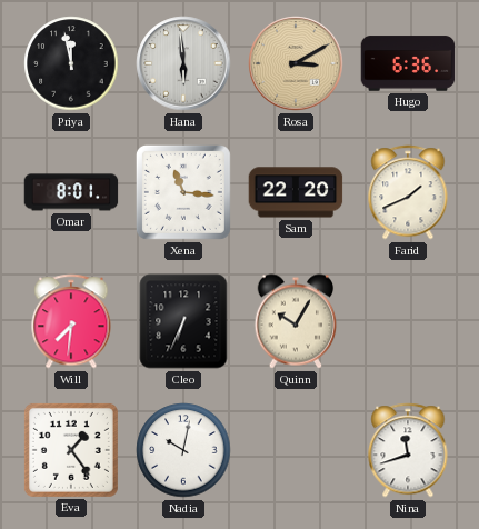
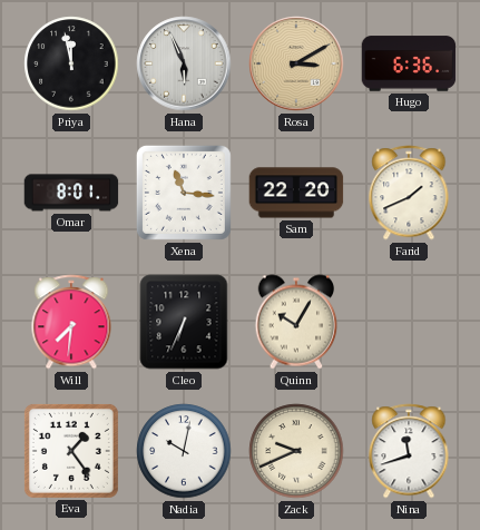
Hana: 5:59 -> 5:56
Zack: none -> 9:41
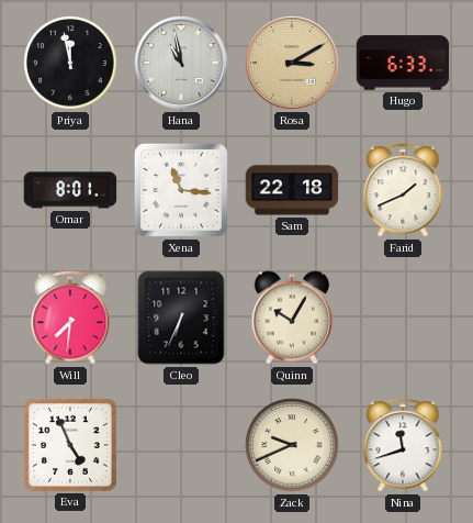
Hana: 5:56 -> 10:58
Hugo: 6:36 -> 6:33
Sam: 22:20 -> 22:18
Eva: 1:24 -> 4:56
Nadia: 10:02 -> none
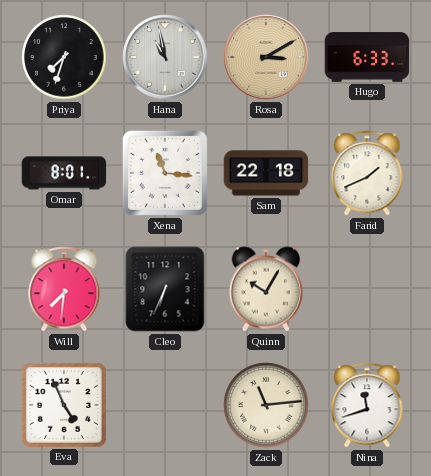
Priya: 11:58 -> 7:33
Zack: 9:41 -> 11:14
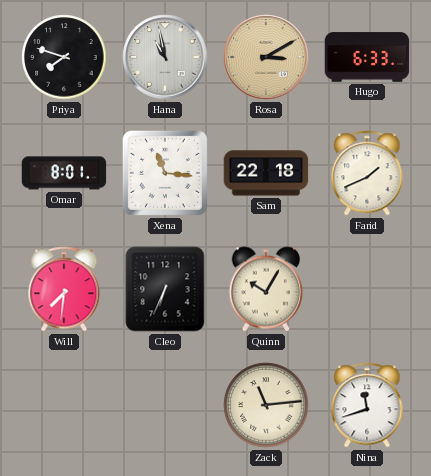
Priya: 7:33 -> 7:48
Eva: 4:56 -> none
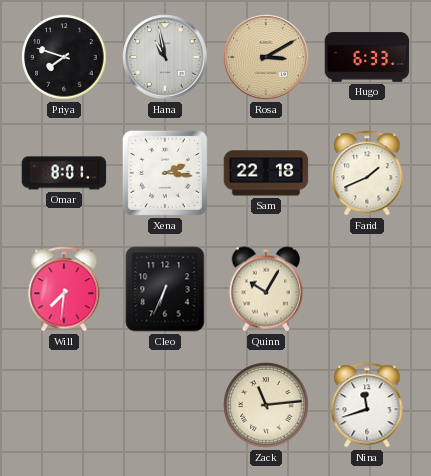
Xena: 11:16 -> 2:16
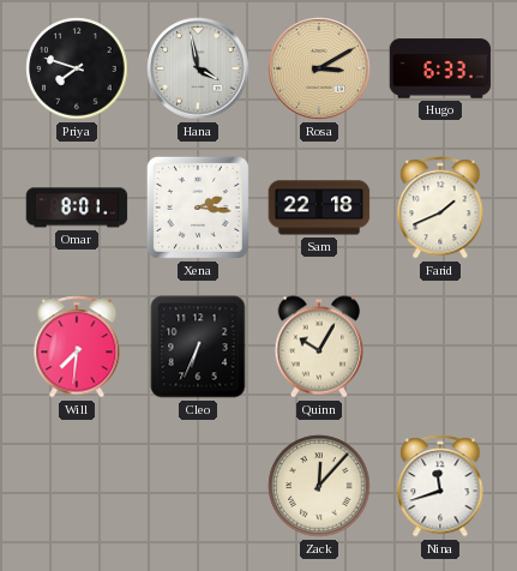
Hana: 10:58 -> 3:58
Zack: 11:14 -> 12:07
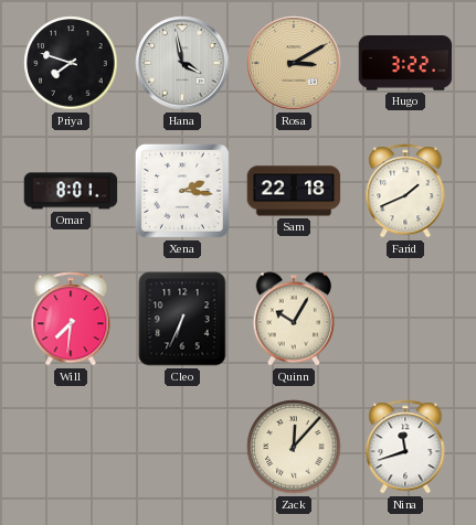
Hugo: 6:33 -> 3:22
